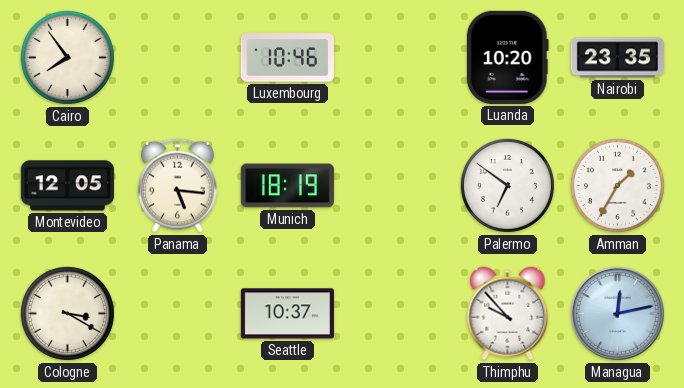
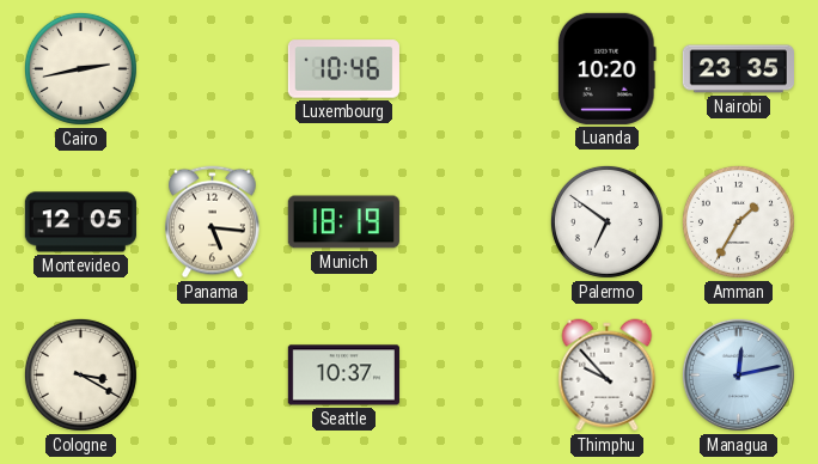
Cairo: 7:54 -> 2:43
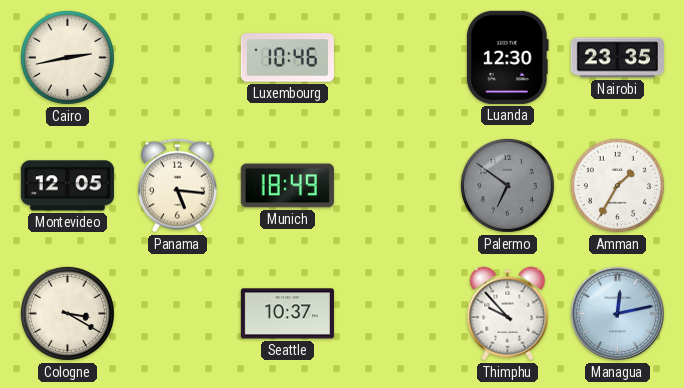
Luanda: 10:20 -> 12:30
Munich: 18:19 -> 18:49
Palermo dial: white -> grey
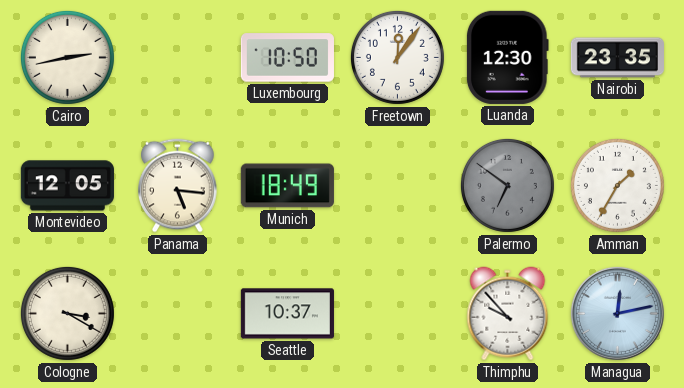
Luxembourg: 10:46 -> 10:50
Freetown: none -> 12:06
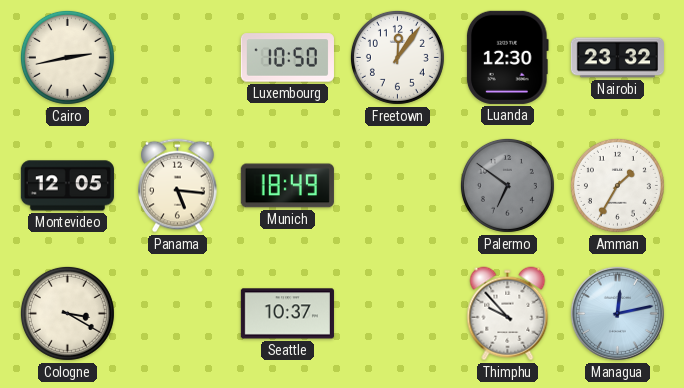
Nairobi: 23:35 -> 23:32
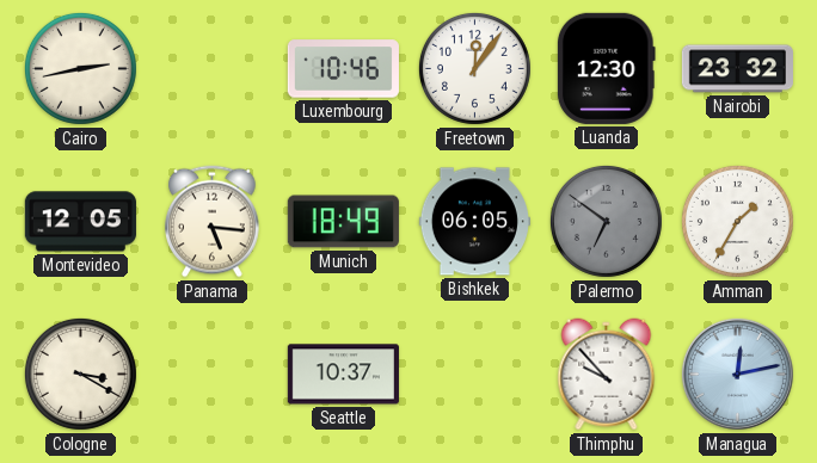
Luxembourg: 10:50 -> 10:46
Bishkek: none -> 06:05
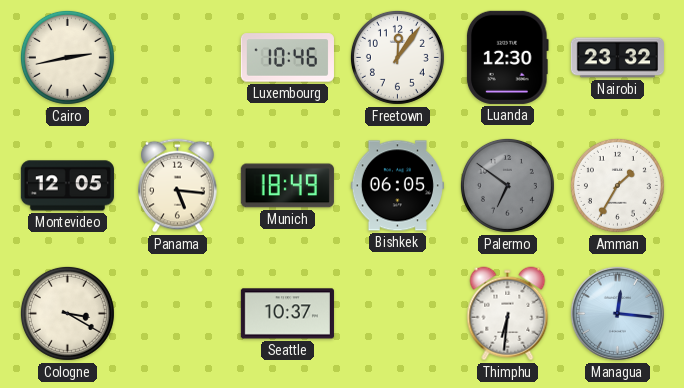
Thimphu: 9:53 -> 6:31
Managua: 12:13 -> 12:16
